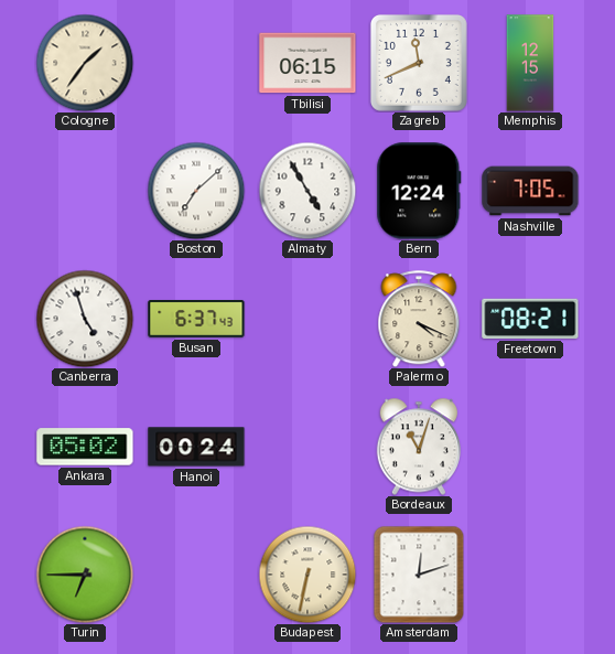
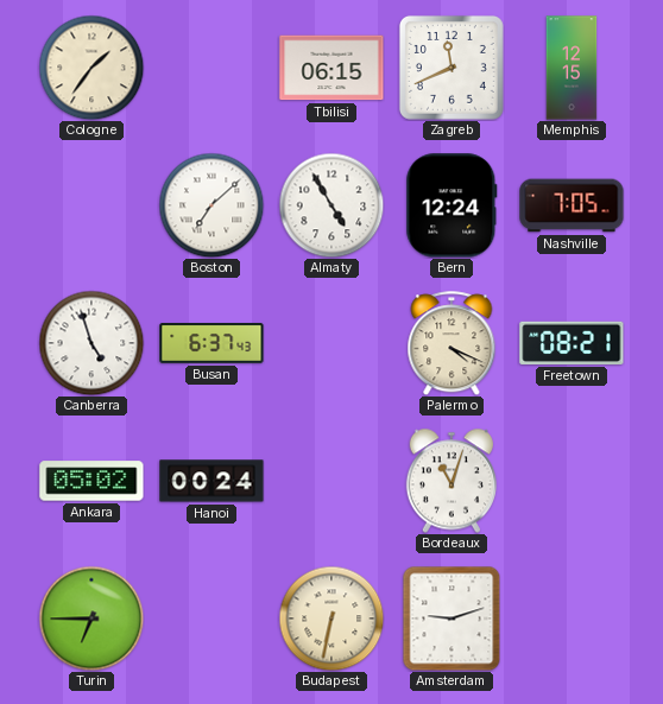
Amsterdam: 12:12 -> 9:12
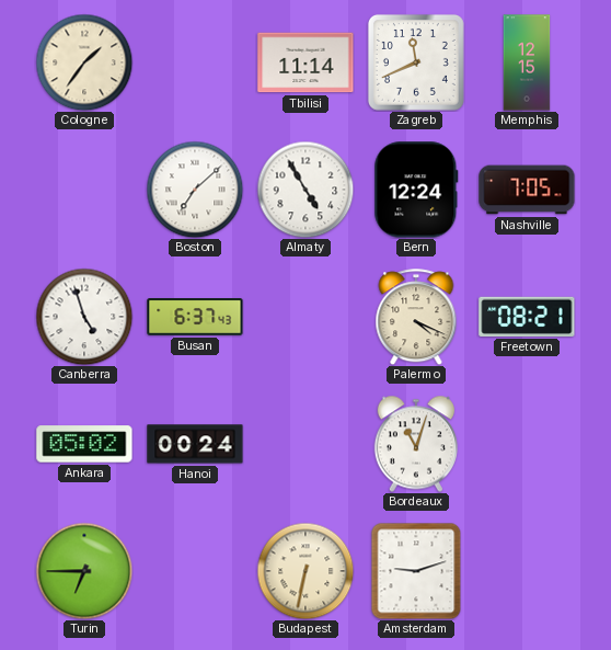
Tbilisi: 06:15 -> 11:14
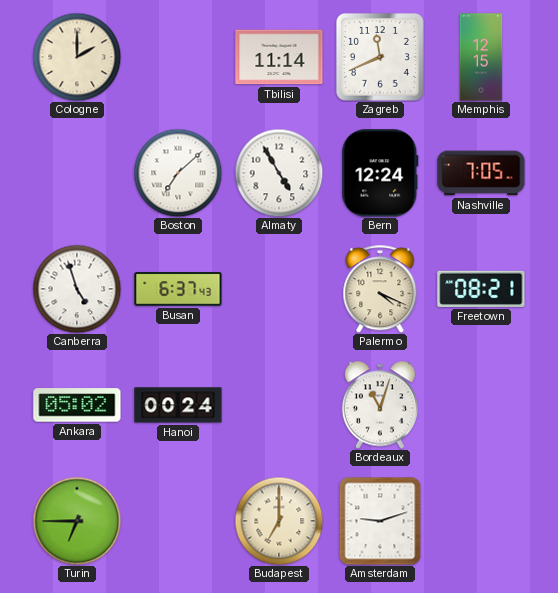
Cologne: 1:36 -> 2:00
Budapest: 6:32 -> 7:00
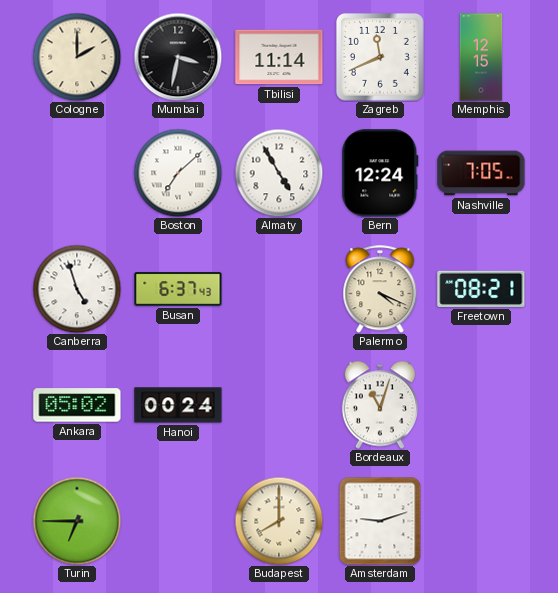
Mumbai: none -> 3:32
Budapest: 7:00 -> 8:00
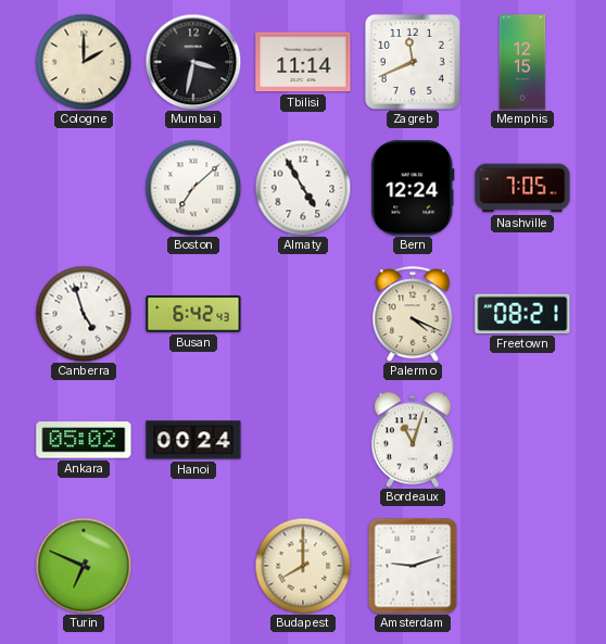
Busan: 6:37 -> 6:42
Turin: 6:45 -> 6:49
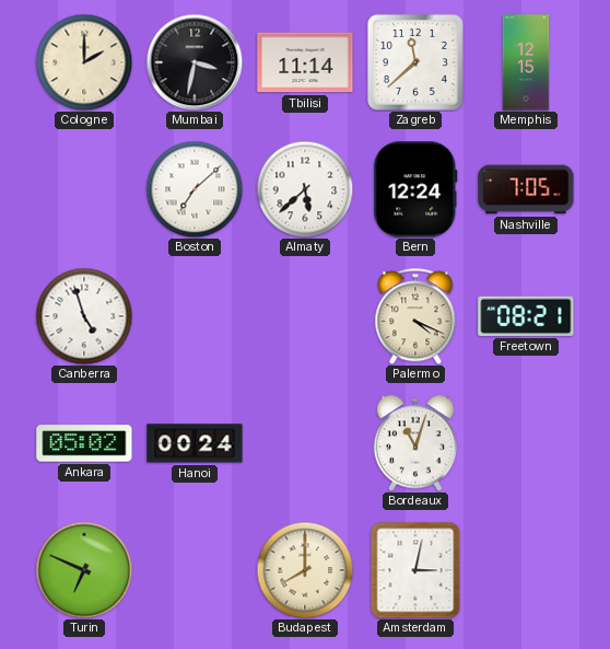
Zagreb: 11:41 -> 11:38
Almaty: 4:55 -> 5:38
Busan: 6:42 -> none
Amsterdam: 9:12 -> 3:02
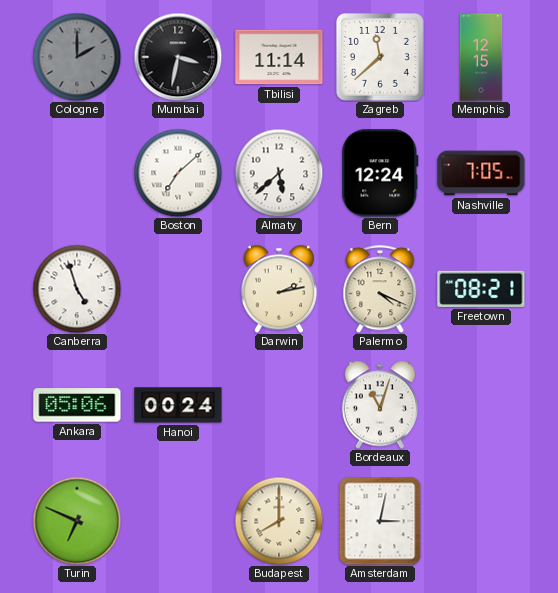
Cologne dial: cream -> grey
Darwin: none -> 2:13
Ankara: 05:02 -> 05:06
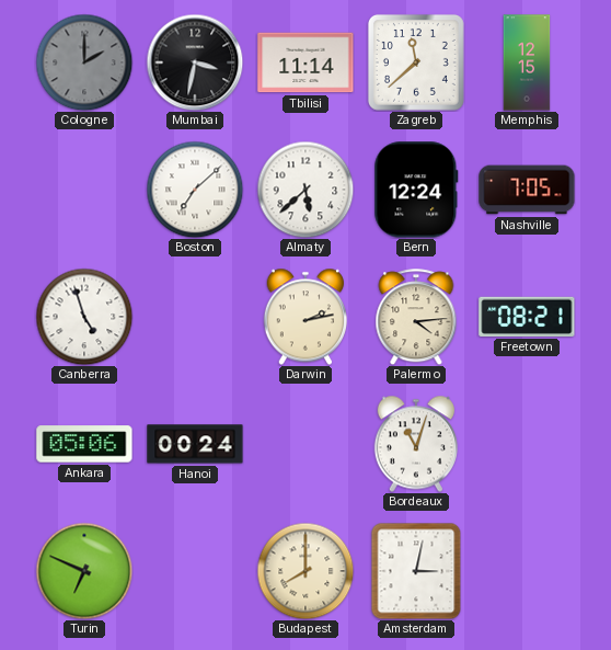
Palermo: 4:19 -> 4:14
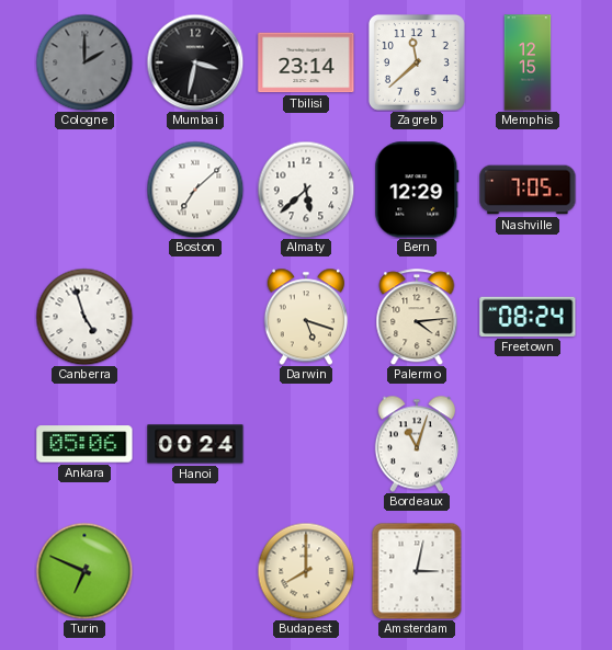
Tbilisi: 11:14 -> 23:14
Bern: 12:24 -> 12:29
Darwin: 2:13 -> 5:18
Freetown: 08:21 -> 08:24
